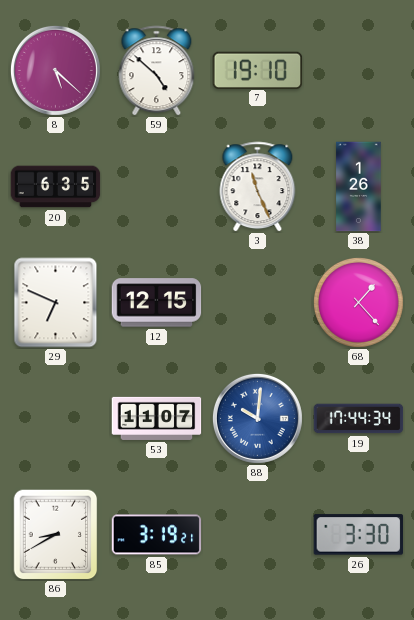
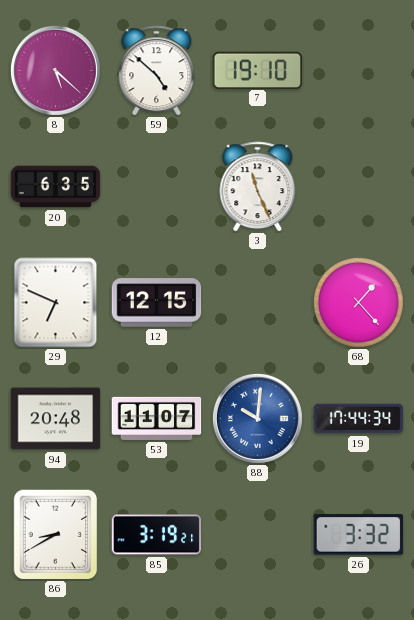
38: 1:26 -> none
94: none -> 20:48
26: 3:30 -> 3:32
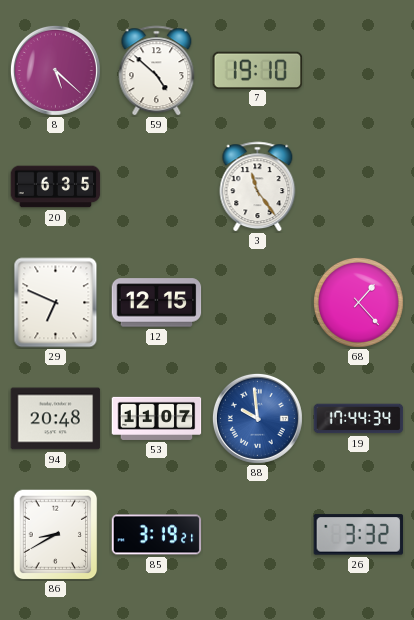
3: 11:26 -> 11:24
88: 10:01 -> 9:59
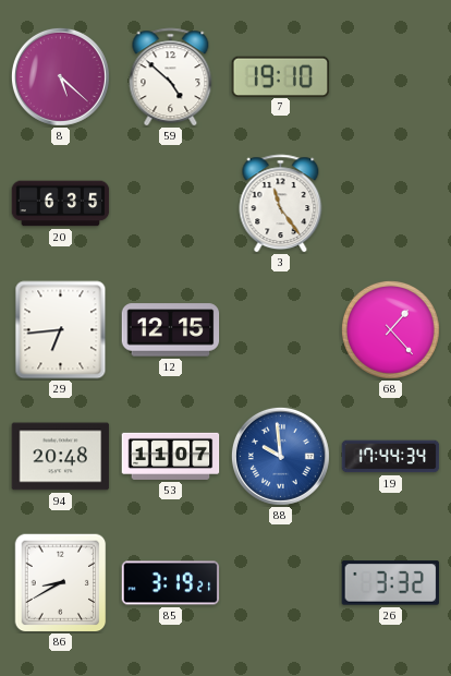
29: 6:49 -> 6:44
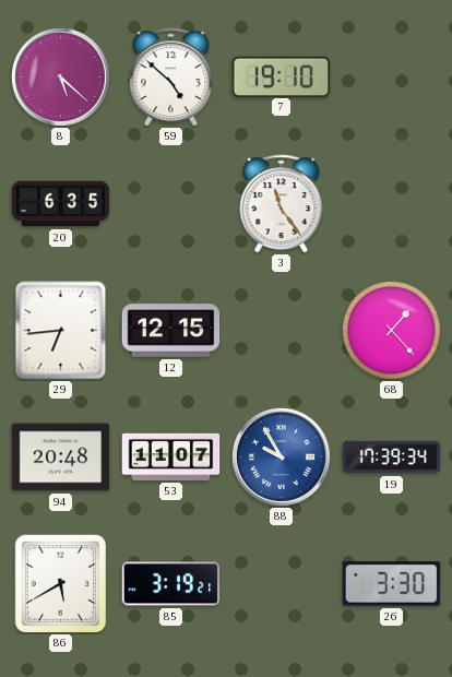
88: 9:59 -> 9:55
19: 17:44 -> 17:39
86: 8:40 -> 5:40
26: 3:32 -> 3:30
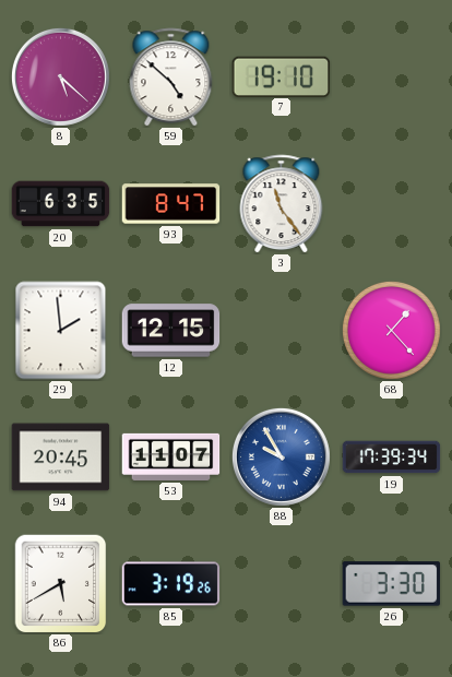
93: none -> 8:47
29: 6:44 -> 1:59
94: 20:48 -> 20:45
85: 3:19:21 -> 3:19:26
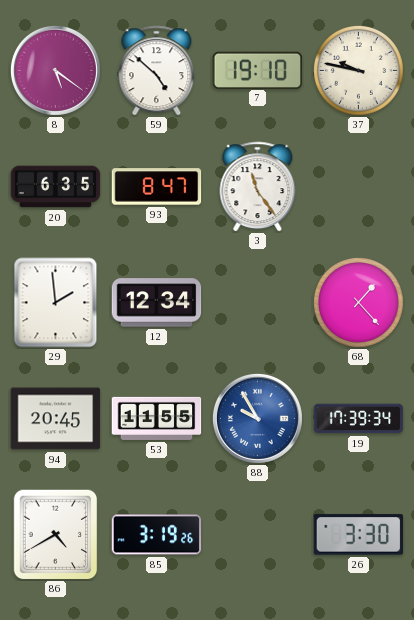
8: 5:22 -> 5:21
37: none -> 9:47
12: 12:15 -> 12:34
53: 11:07 -> 11:55
86: 5:40 -> 4:40
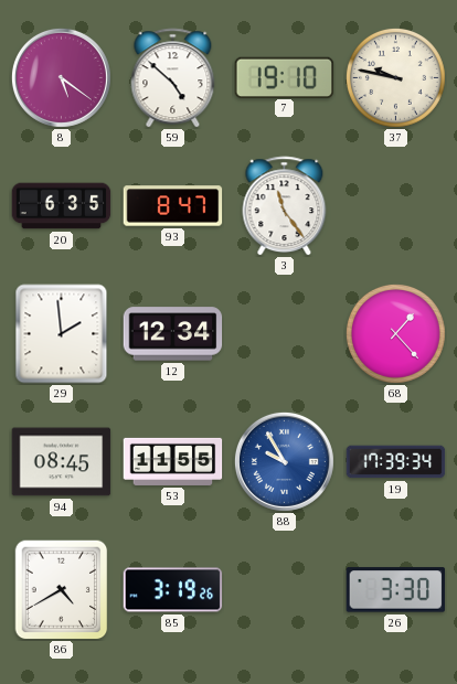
94: 20:45 -> 08:45
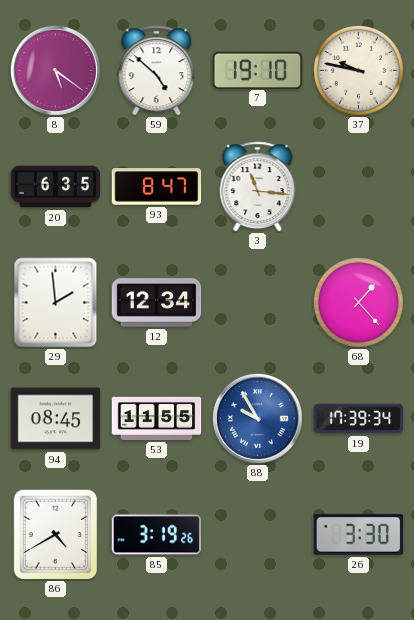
3: 11:24 -> 11:16
